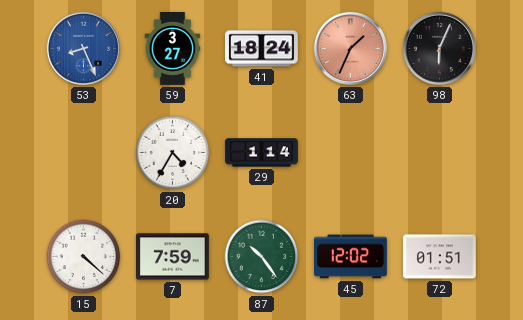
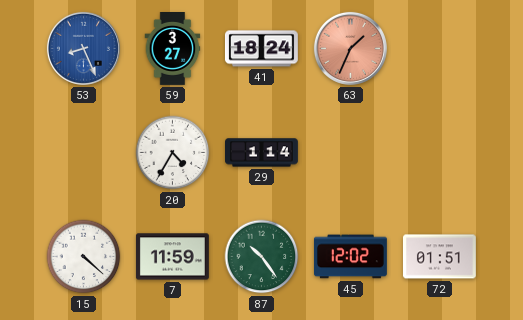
98: 6:04 -> none
7: 7:59 -> 11:59
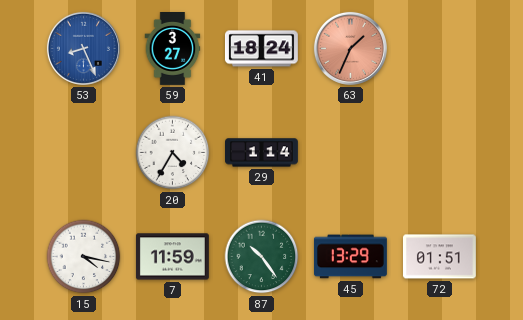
15: 4:22 -> 4:17
45: 12:02 -> 13:29
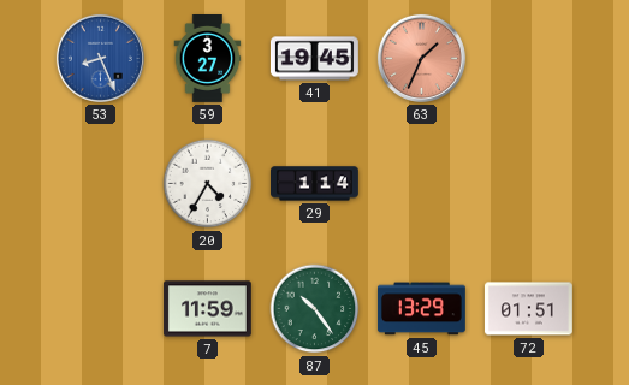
41: 18:24 -> 19:45
15: 4:17 -> none
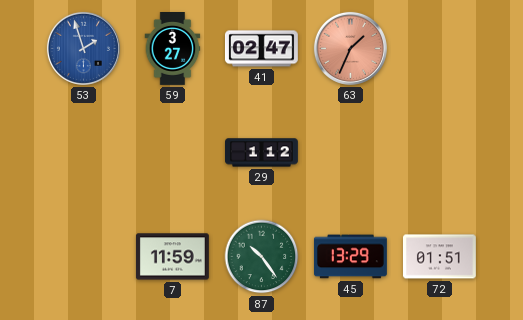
53: 8:26 -> 1:57
41: 19:45 -> 02:47
20: 4:35 -> none
29: 1:14 -> 1:12
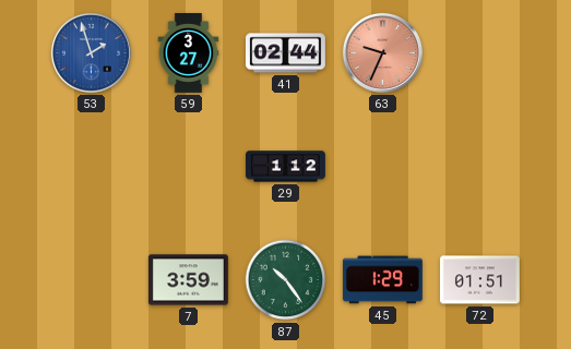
41: 02:47 -> 02:44
63: 1:34 -> 9:34
7: 11:59 -> 3:59
45: 13:29 -> 1:29
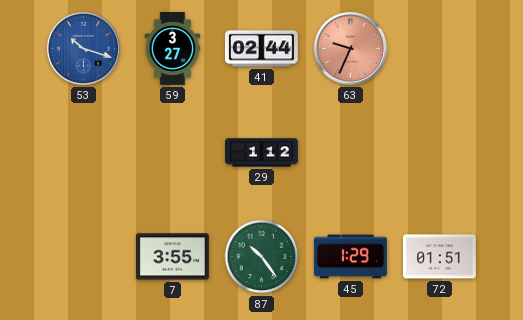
53: 1:57 -> 10:18
7: 3:59 -> 3:55
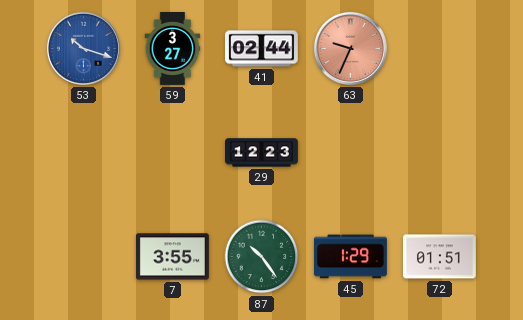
29: 1:12 -> 12:23
